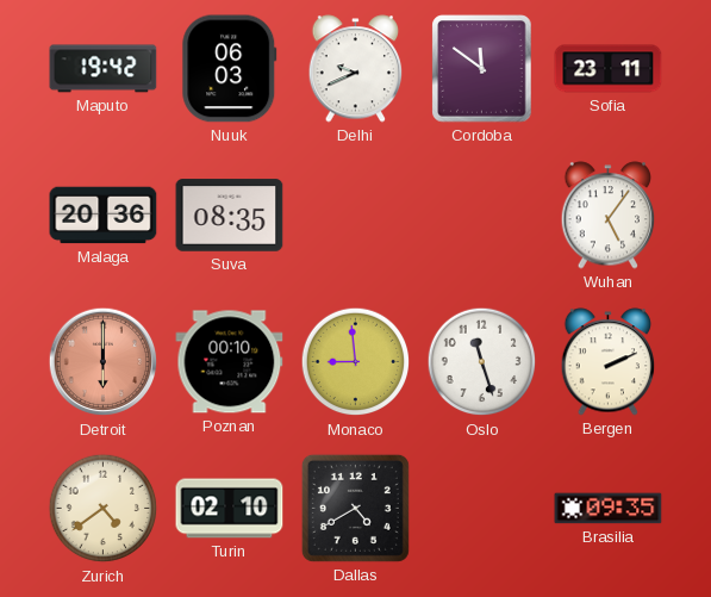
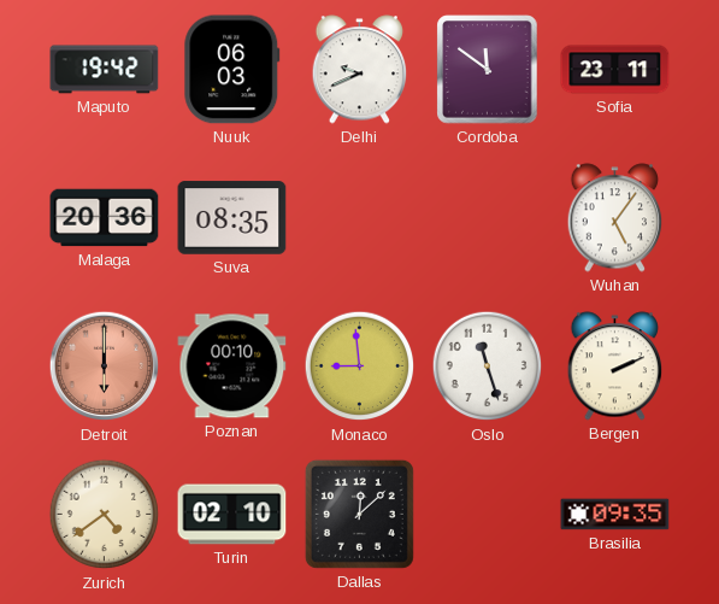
Dallas: 4:40 -> 12:08
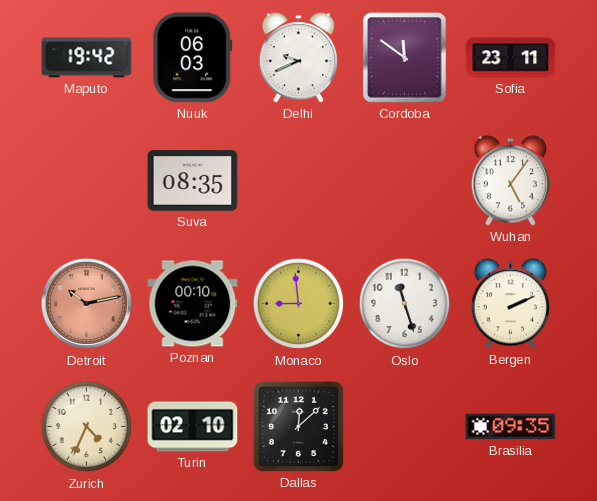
Malaga: 20:36 -> none
Detroit: 6:00 -> 10:13
Zurich: 4:39 -> 4:34
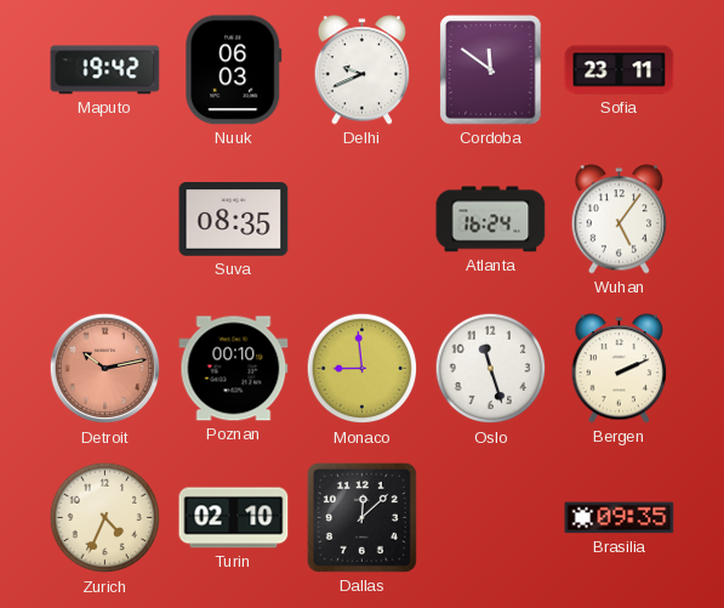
Atlanta: none -> 16:24
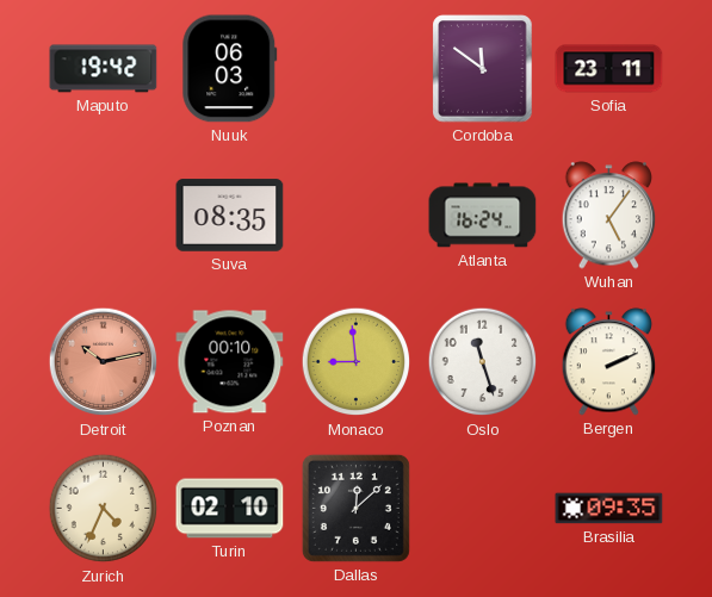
Delhi: 9:41 -> none
